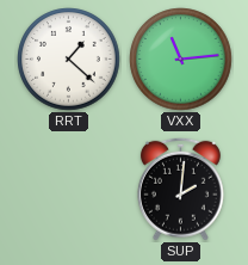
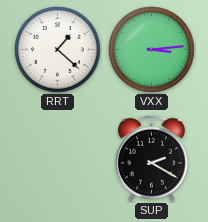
VXX: 11:14 -> 3:14
SUP: 2:01 -> 2:20
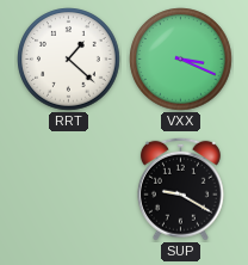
VXX: 3:14 -> 3:19
SUP: 2:20 -> 9:20
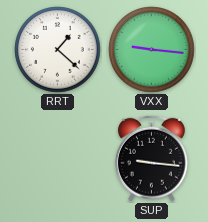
VXX: 3:19 -> 9:16
SUP: 9:20 -> 9:16
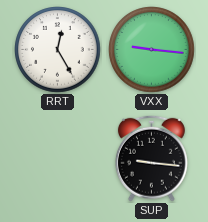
RRT: 1:22 -> 12:25
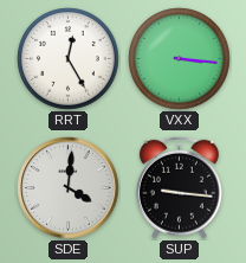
VXX: 9:16 -> 3:16
SDE: none -> 4:01
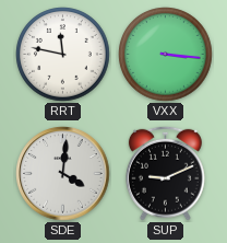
RRT: 12:25 -> 11:47
SUP: 9:16 -> 9:11
